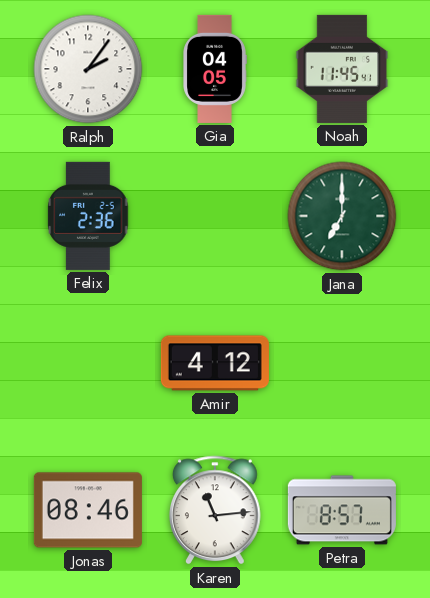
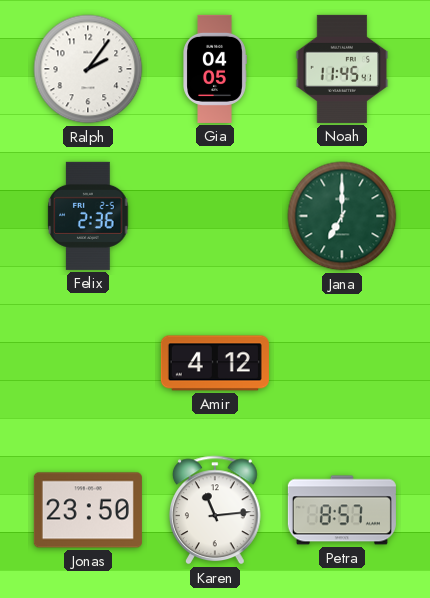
Jonas: 08:46 -> 23:50
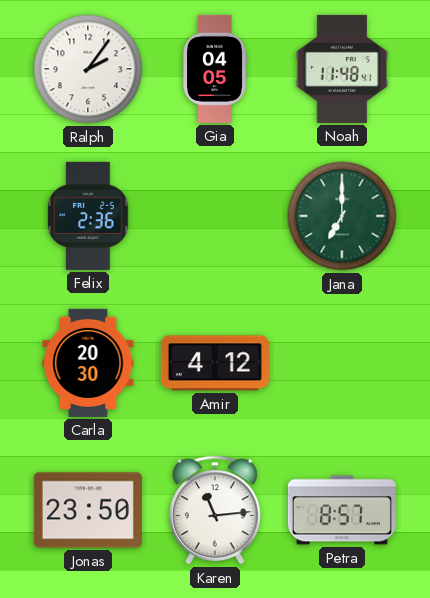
Noah: 11:45 -> 11:48
Carla: none -> 20:30
